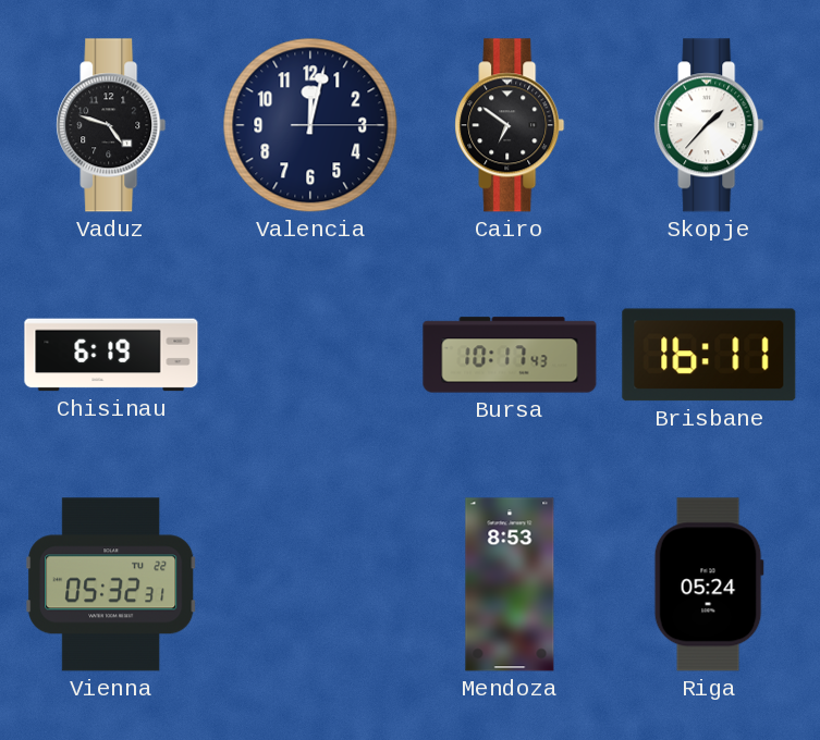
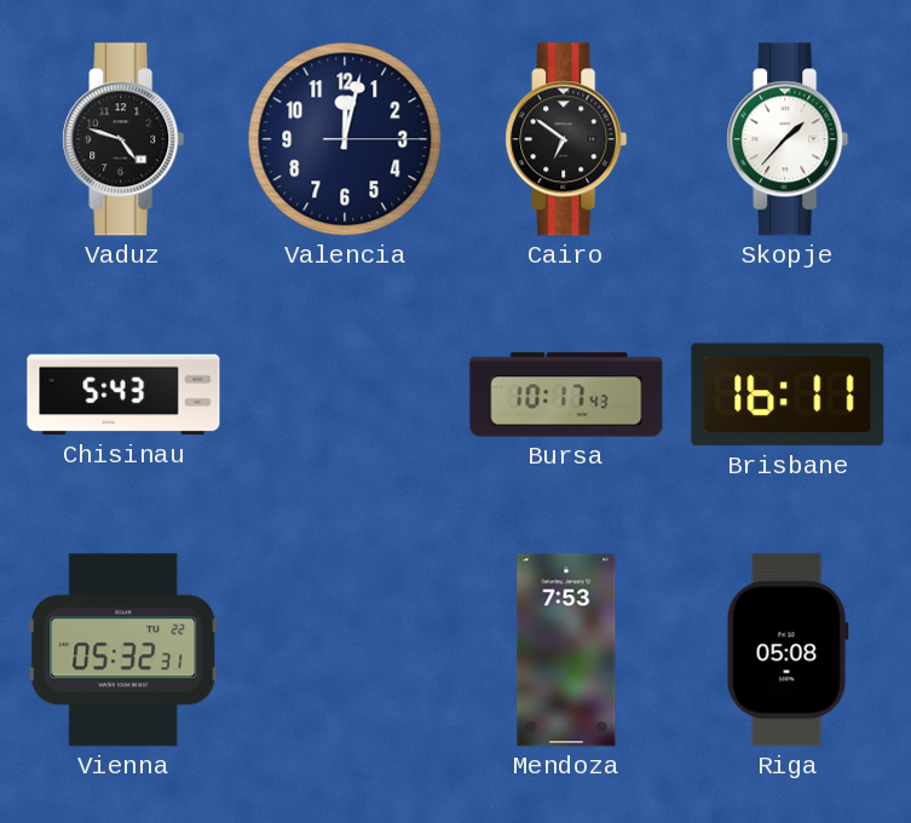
Chisinau: 6:19 -> 5:43
Mendoza: 8:53 -> 7:53
Riga: 05:24 -> 05:08
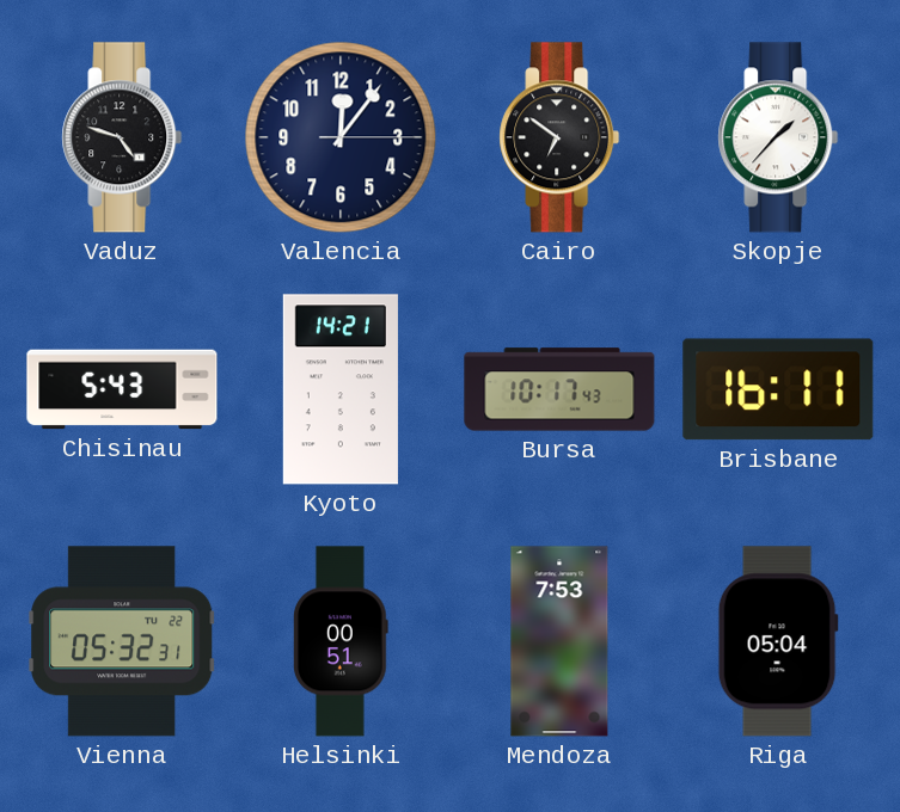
Valencia: 12:02 -> 12:06
Kyoto: none -> 14:21
Helsinki: none -> 00:51
Riga: 05:08 -> 05:04
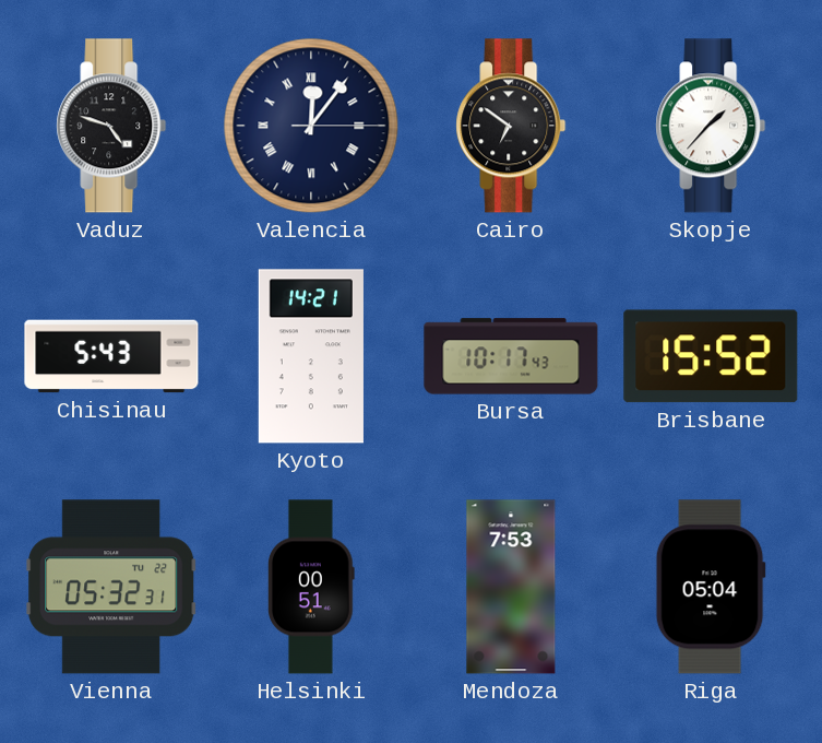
Valencia numerals: Arabic -> Roman
Brisbane: 16:11 -> 15:52
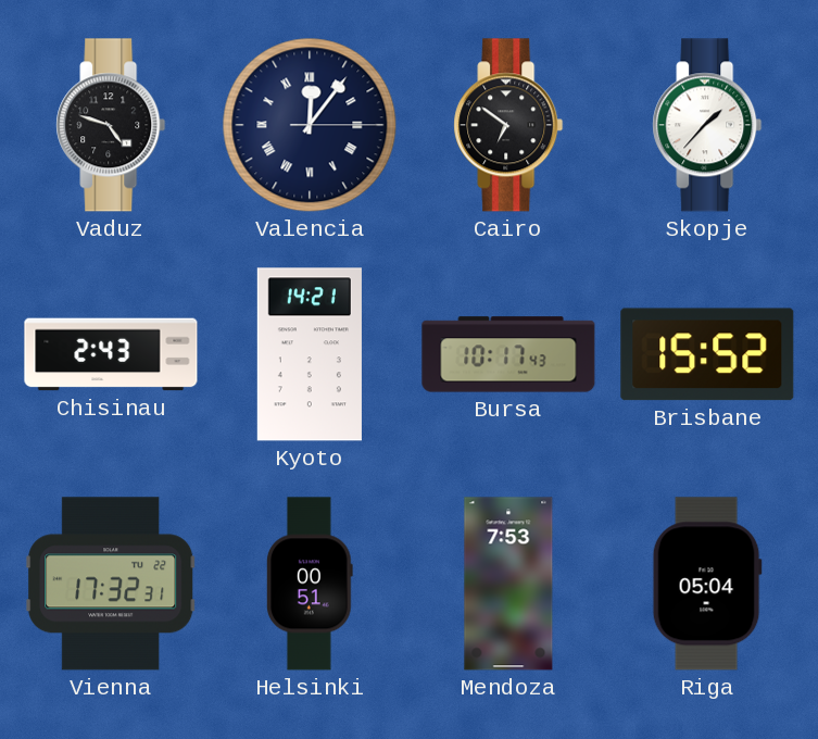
Chisinau: 5:43 -> 2:43
Vienna: 05:32 -> 17:32
